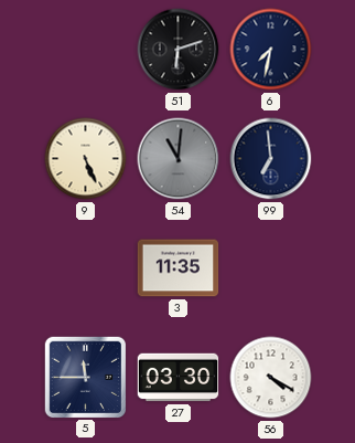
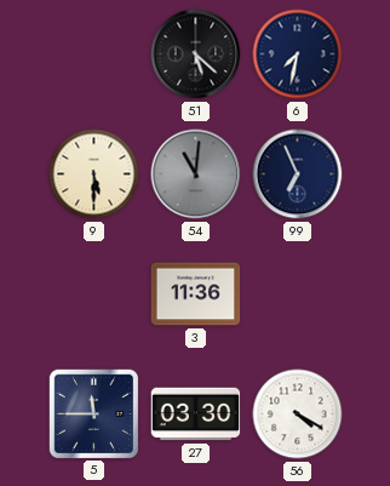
51: 6:12 -> 5:22
9: 5:26 -> 5:30
99: 6:59 -> 6:56
3: 11:35 -> 11:36
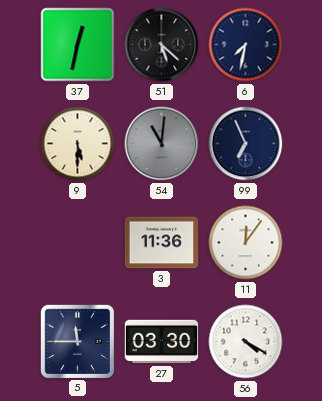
37: none -> 12:32
11: none -> 12:06
